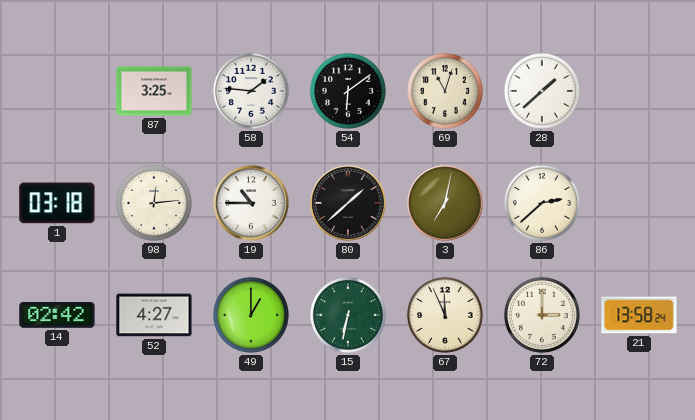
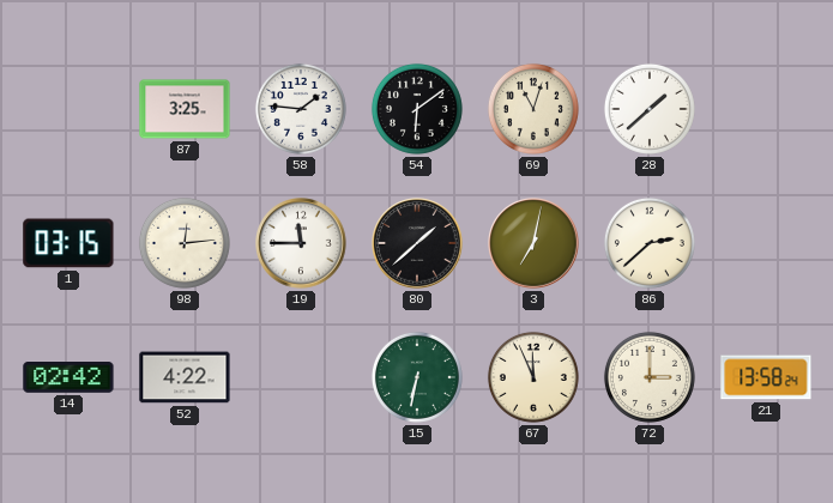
1: 03:18 -> 03:15
19: 10:45 -> 11:45
52: 4:27 -> 4:22
49: 1:00 -> none
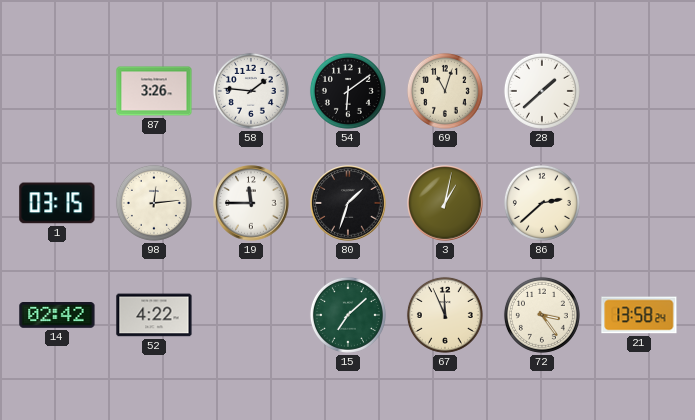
87: 3:25 -> 3:26
80: 1:38 -> 1:33
3: 7:02 -> 1:02
15: 6:32 -> 7:08
72: 3:00 -> 3:24
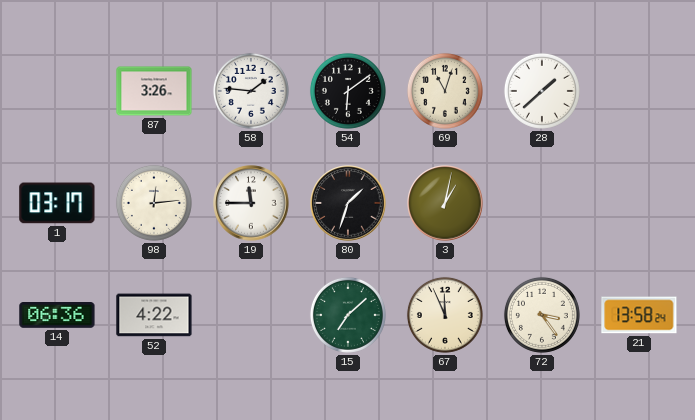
1: 03:15 -> 03:17
86: 2:38 -> none
14: 02:42 -> 06:36
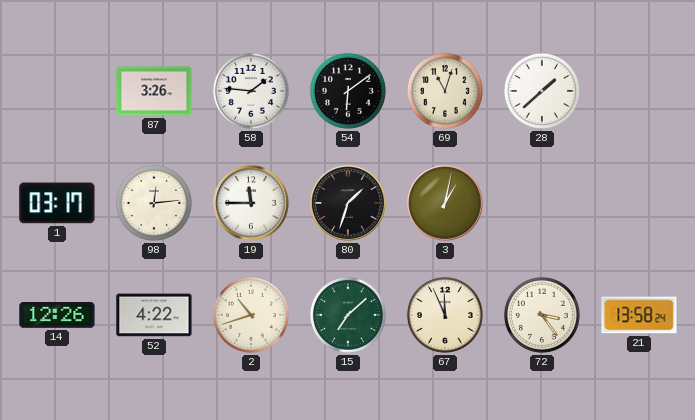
14: 06:36 -> 12:26
2: none -> 10:42
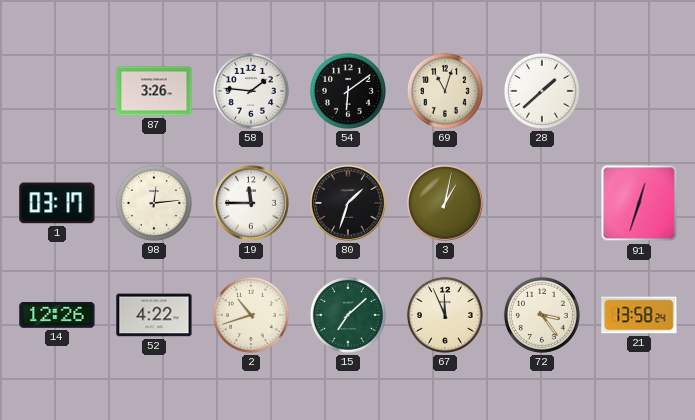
91: none -> 12:33
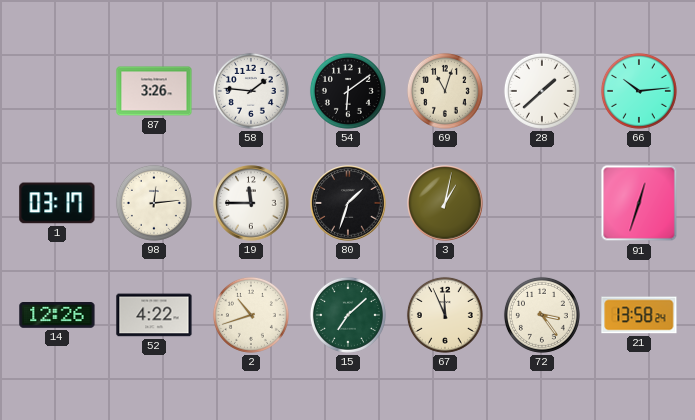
66: none -> 10:14
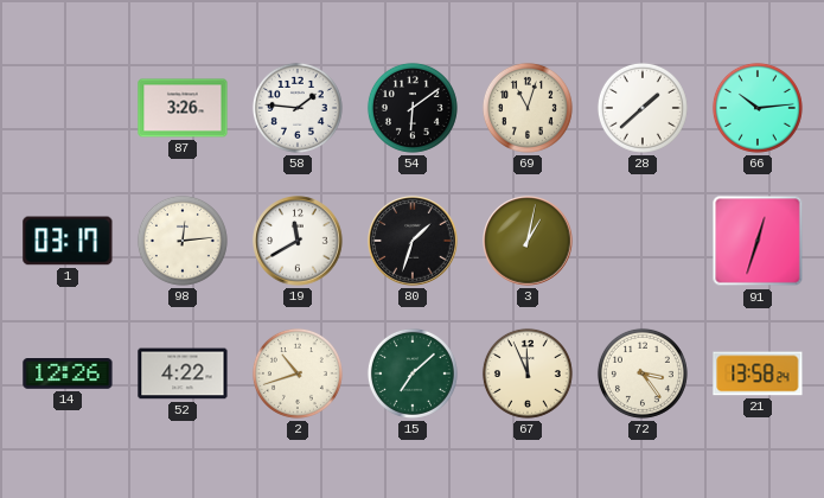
19: 11:45 -> 11:40
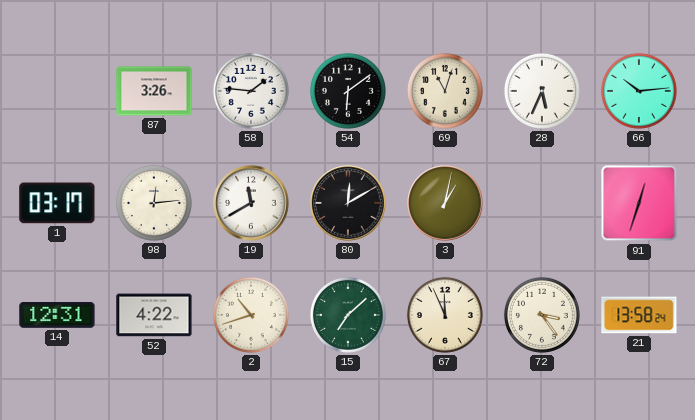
28: 1:38 -> 5:34
80: 1:33 -> 12:10
14: 12:26 -> 12:31
